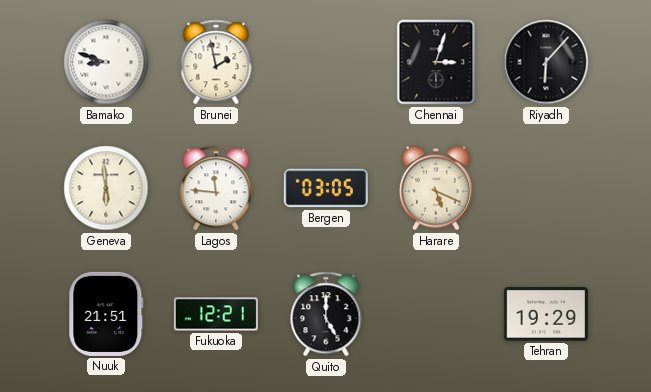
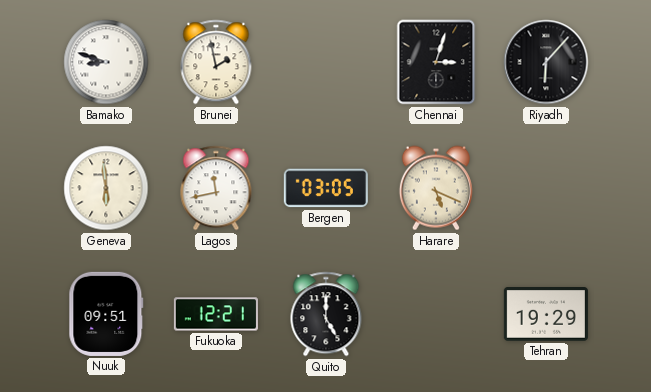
Lagos: 11:46 -> 11:43
Nuuk: 21:51 -> 09:51
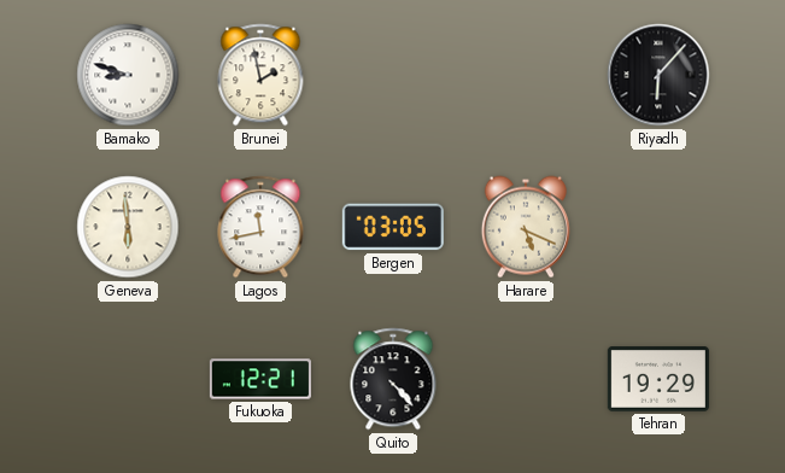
Chennai: 3:03 -> none
Nuuk: 09:51 -> none
Quito: 5:00 -> 4:23
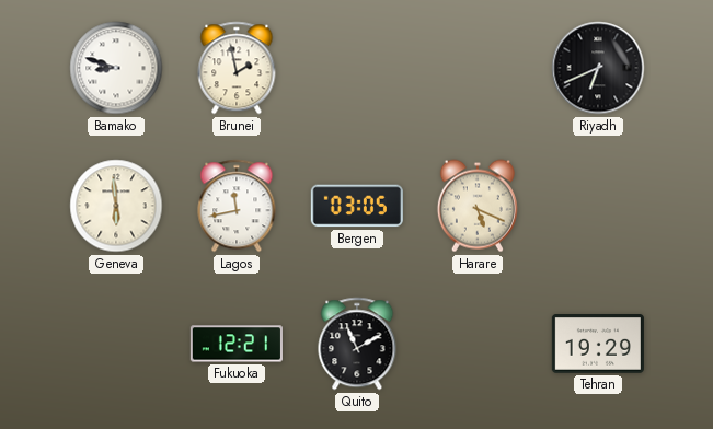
Riyadh: 6:07 -> 6:41
Quito: 4:23 -> 11:10
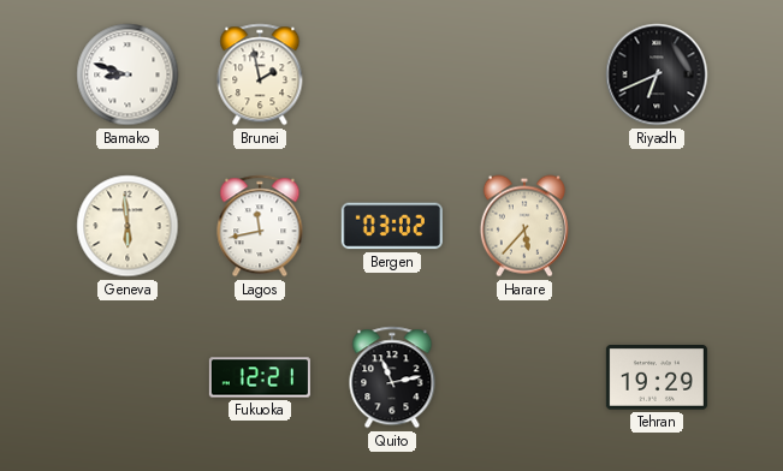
Bergen: 03:05 -> 03:02
Harare: 5:19 -> 5:37
Quito: 11:10 -> 11:13
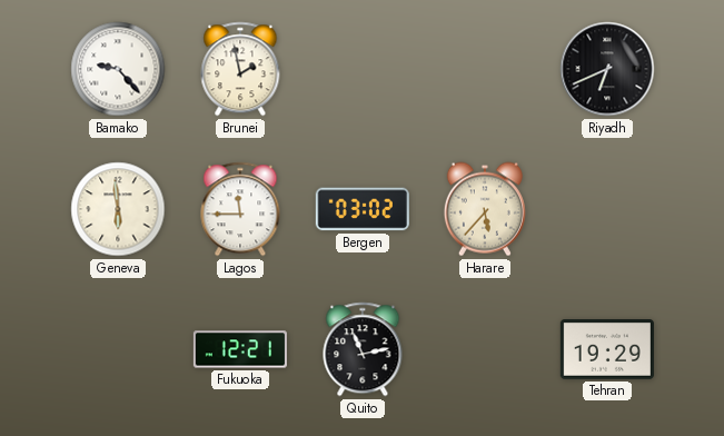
Bamako: 8:48 -> 9:23
Lagos: 11:43 -> 11:45
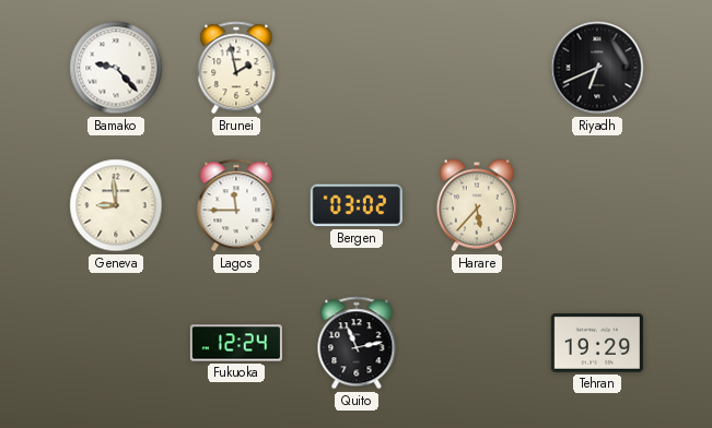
Geneva: 5:59 -> 8:59
Fukuoka: 12:21 -> 12:24
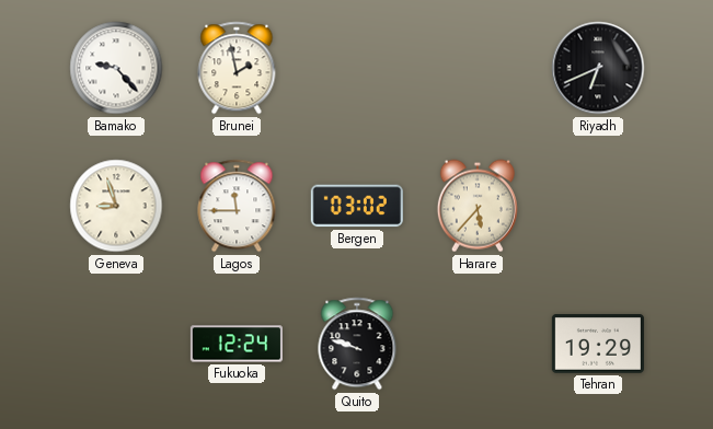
Geneva: 8:59 -> 8:57
Quito: 11:13 -> 9:48
